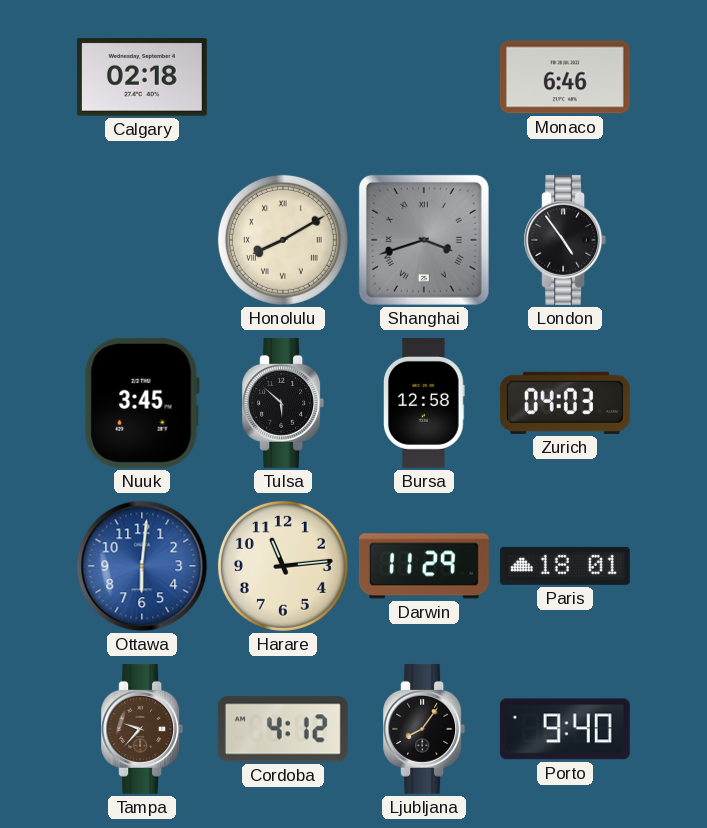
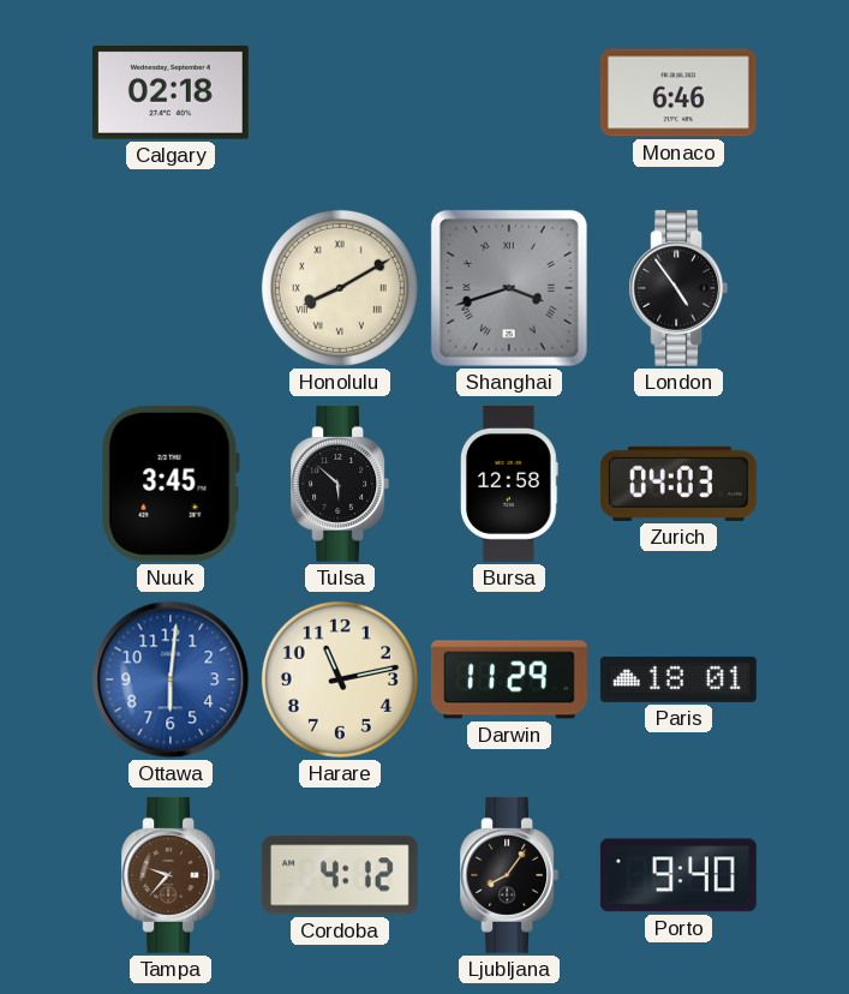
Harare: 11:14 -> 11:13
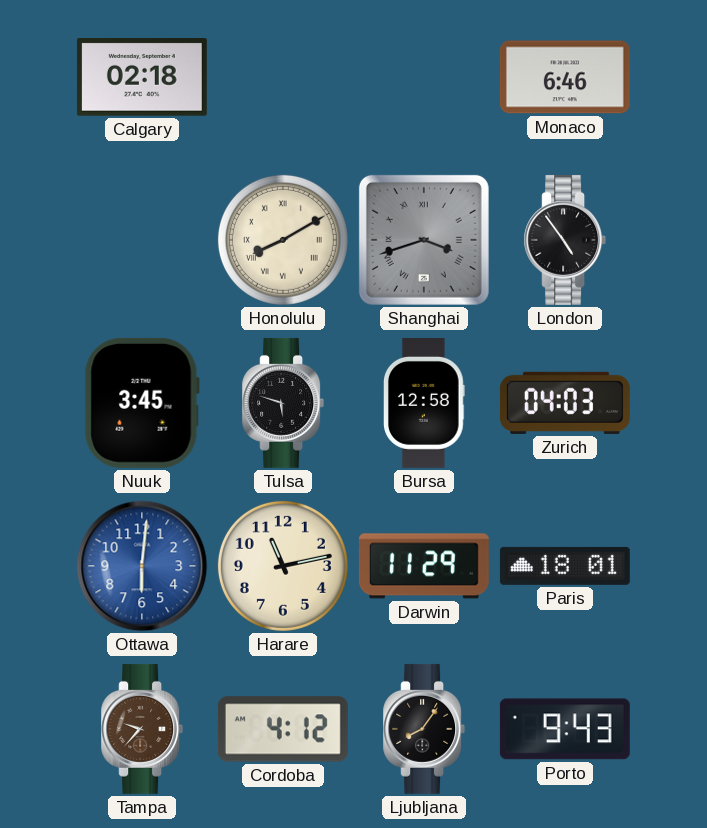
Tulsa: 5:52 -> 5:48
Porto: 9:40 -> 9:43
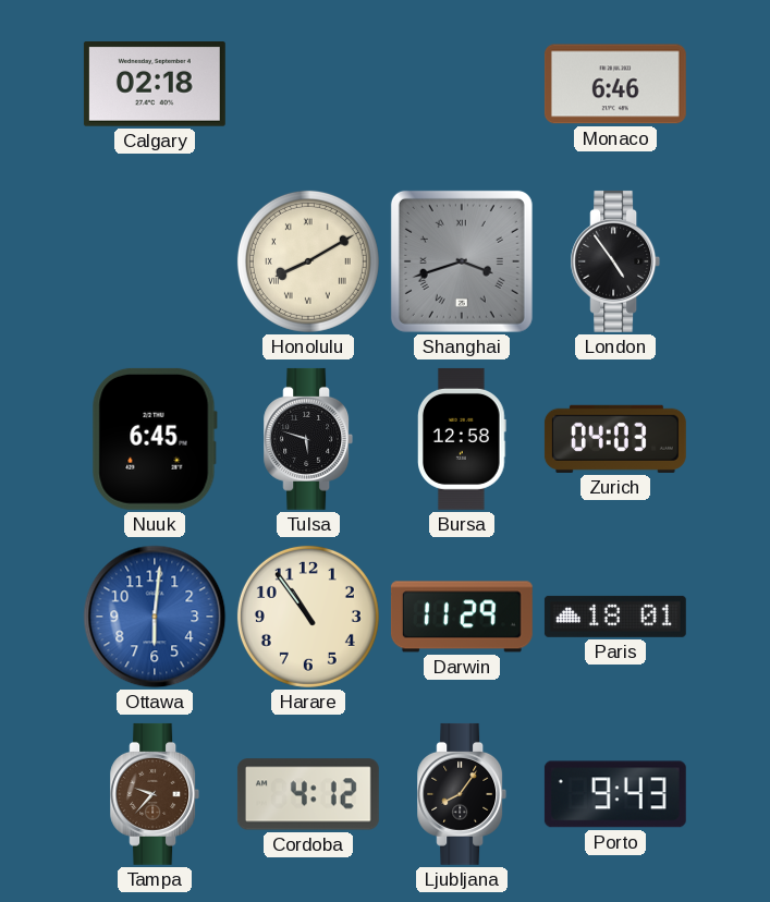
Nuuk: 3:45 -> 6:45
Harare: 11:13 -> 10:54
